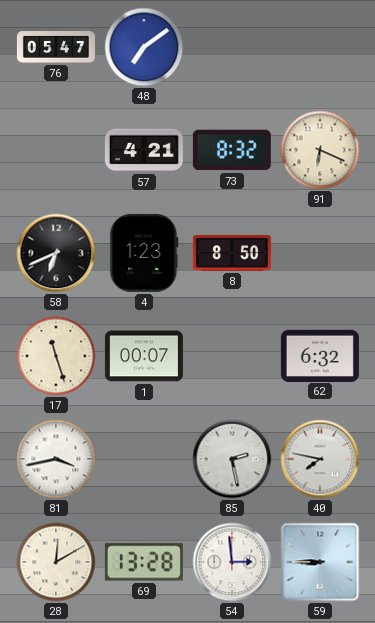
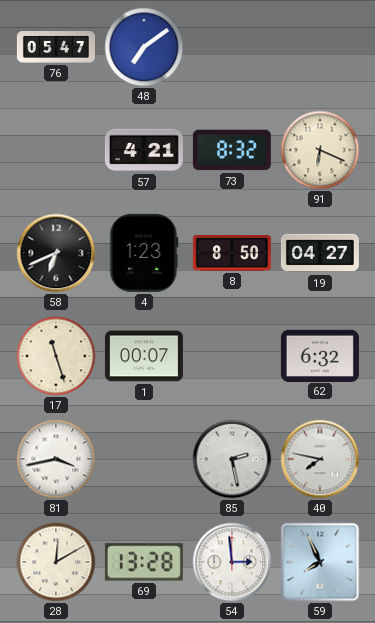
19: none -> 04:27
59: 8:45 -> 7:56
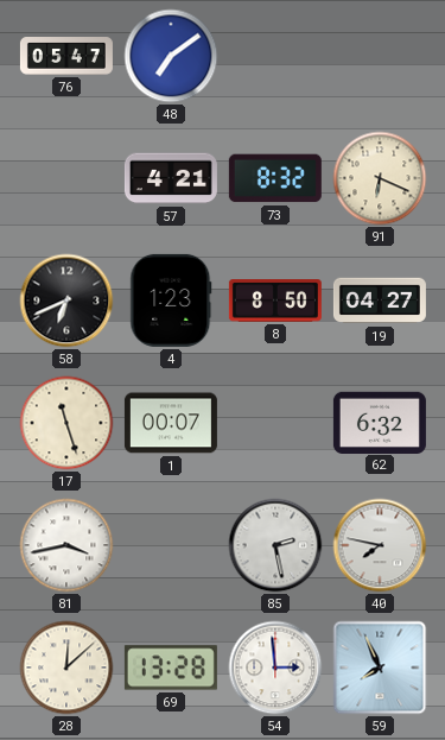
28: 12:10 -> 12:08
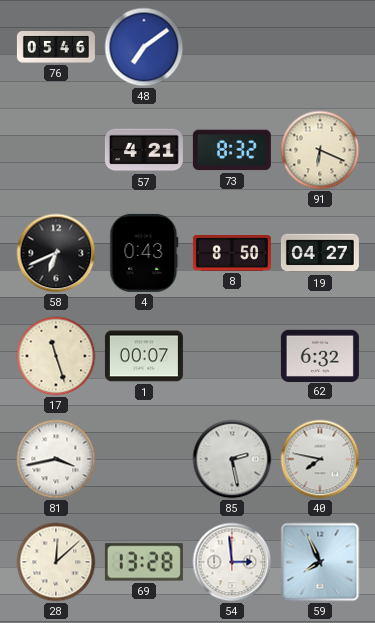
76: 05:47 -> 05:46
4: 1:23 -> 0:43
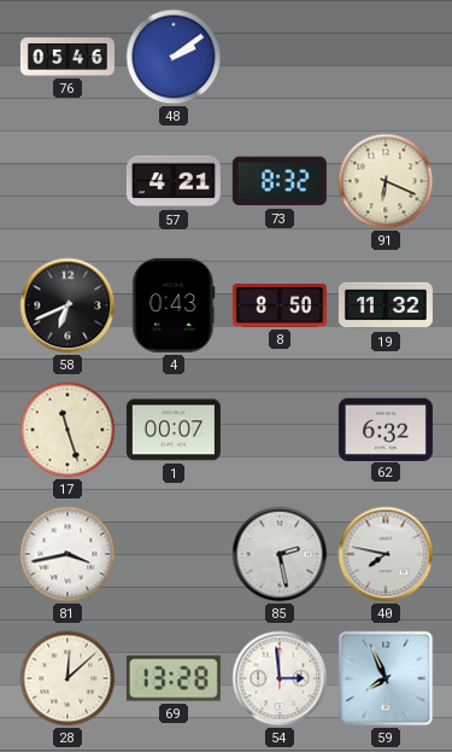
48: 7:09 -> 2:09
19: 04:27 -> 11:32
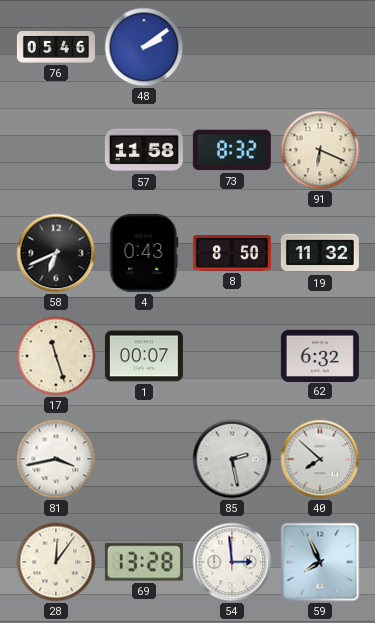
57: 4:21 -> 11:58
40: 7:47 -> 7:52
28: 12:08 -> 12:06
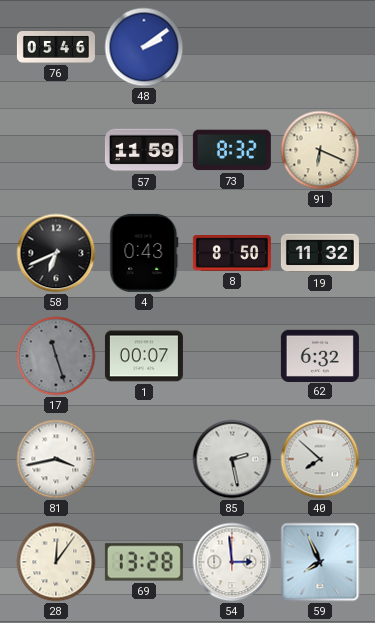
57: 11:58 -> 11:59
17 dial: cream -> grey
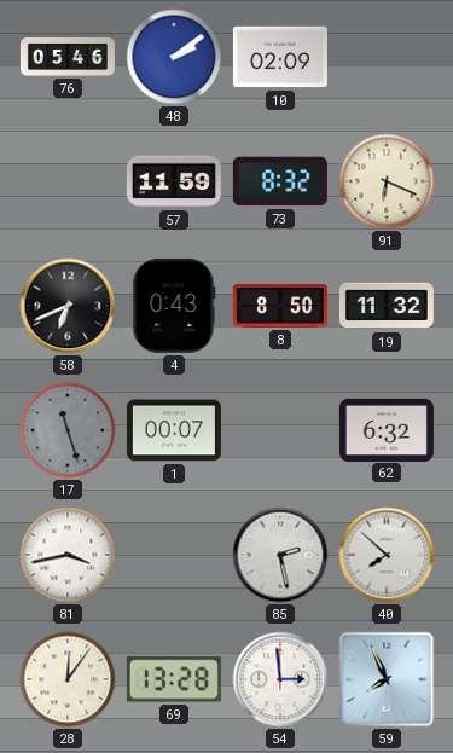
10: none -> 02:09
